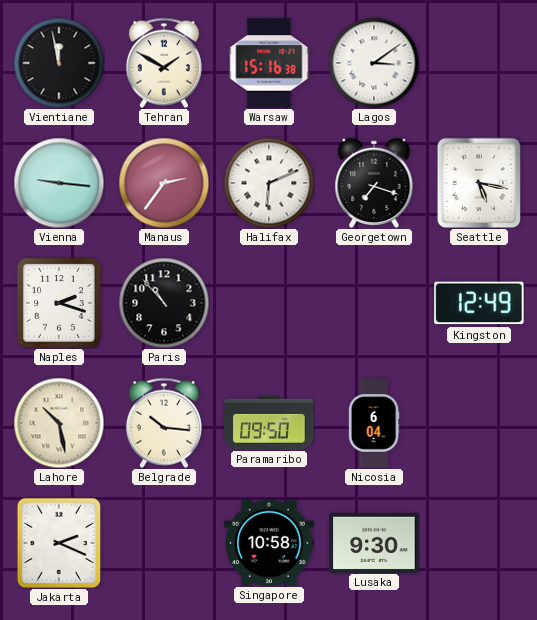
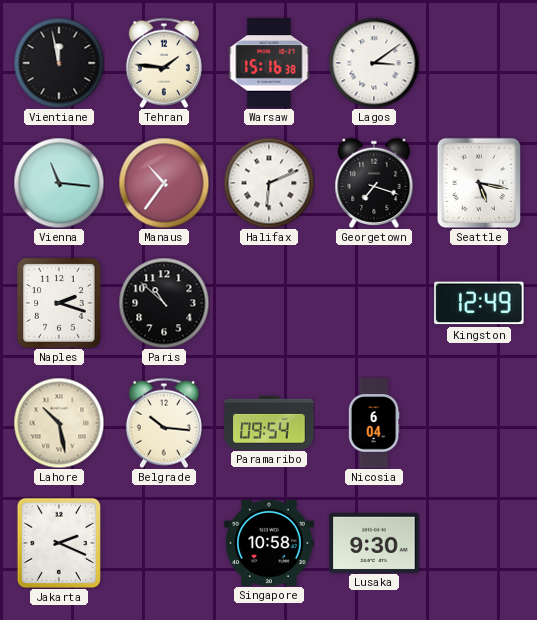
Tehran: 1:50 -> 1:46
Vienna: 9:16 -> 11:16
Manaus: 2:36 -> 10:36
Paris: 10:53 -> 10:52
Paramaribo: 09:50 -> 09:54
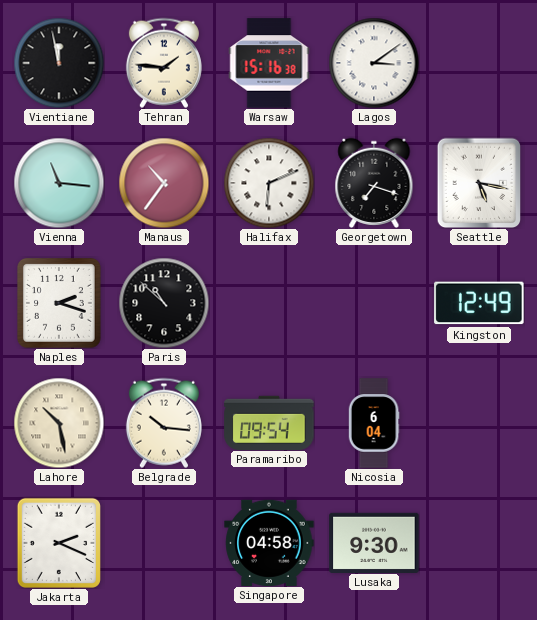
Singapore: 10:58 -> 04:58
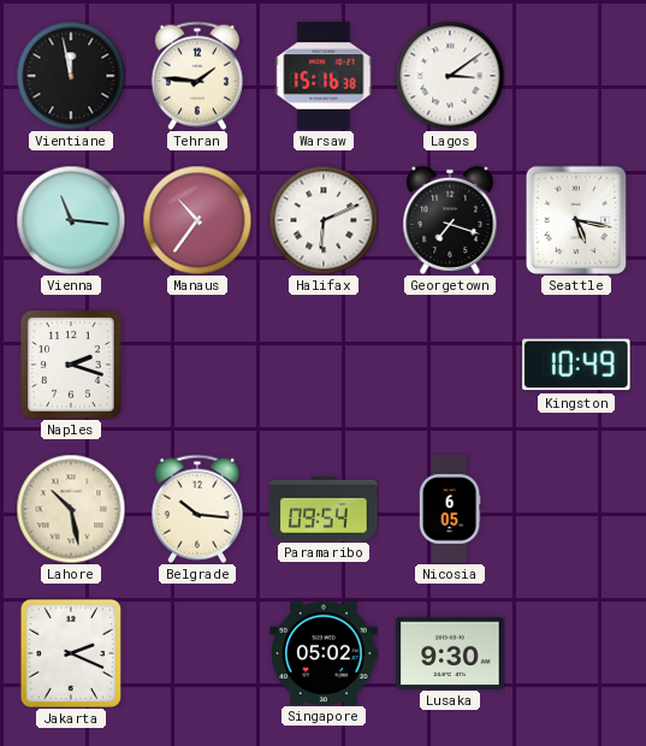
Paris: 10:52 -> none
Kingston: 12:49 -> 10:49
Nicosia: 6:04 -> 6:05
Singapore: 04:58 -> 05:02
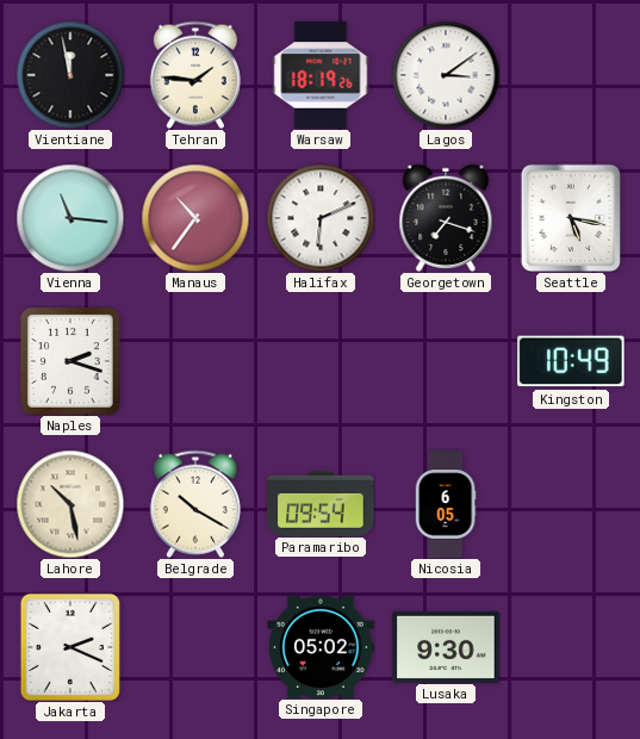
Warsaw: 15:16 -> 18:19
Belgrade: 10:16 -> 10:20
